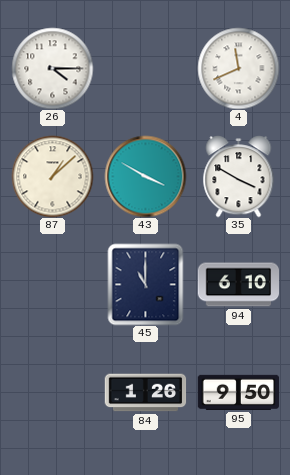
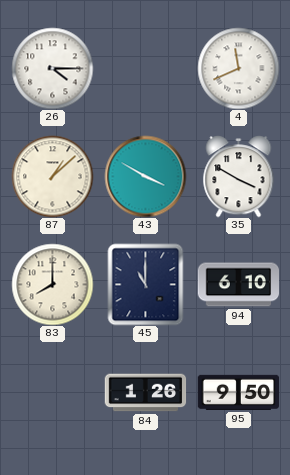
83: none -> 8:00
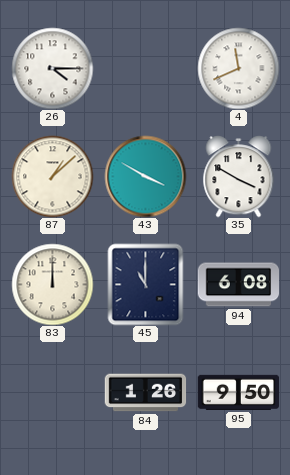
83: 8:00 -> 12:00
94: 6:10 -> 6:08
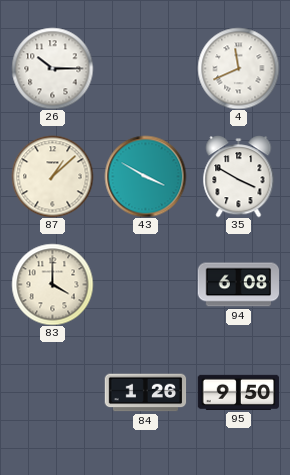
26: 4:15 -> 10:15
83: 12:00 -> 4:00
45: 11:00 -> none
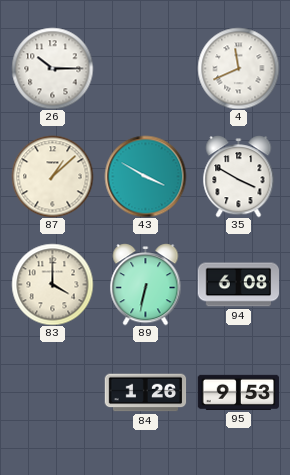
89: none -> 6:32
95: 9:50 -> 9:53
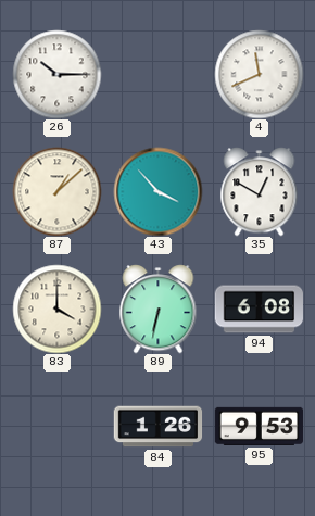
43: 3:50 -> 3:53
35: 3:50 -> 12:50
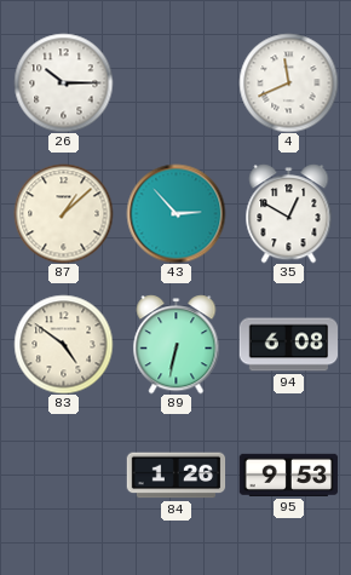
43: 3:53 -> 2:53
83: 4:00 -> 4:51
